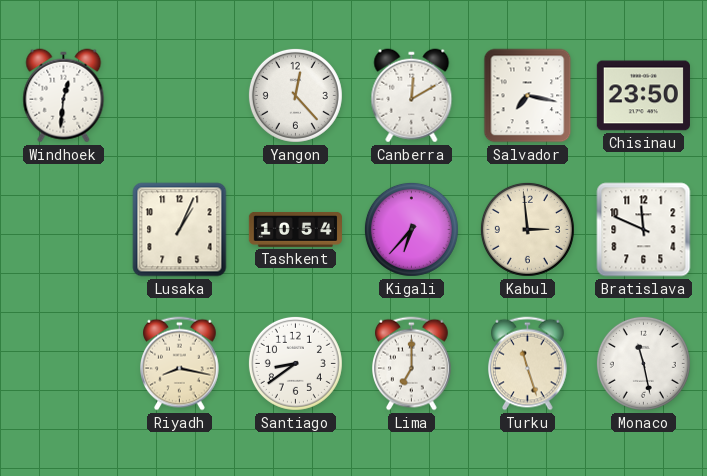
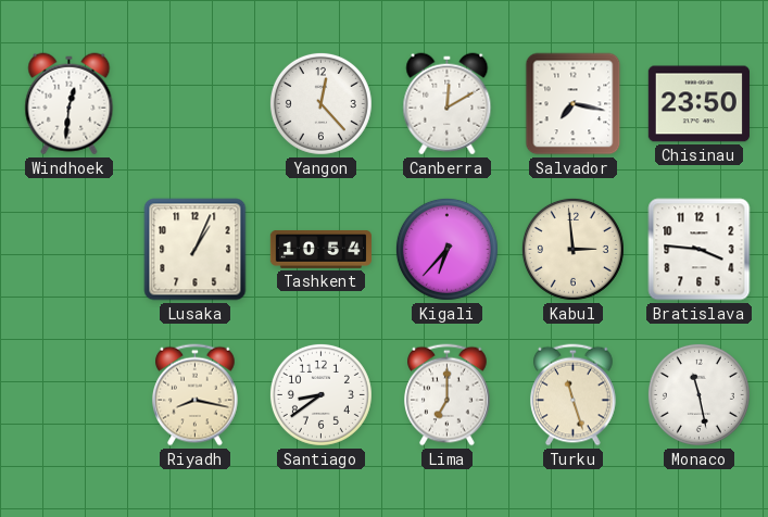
Bratislava: 11:49 -> 3:46
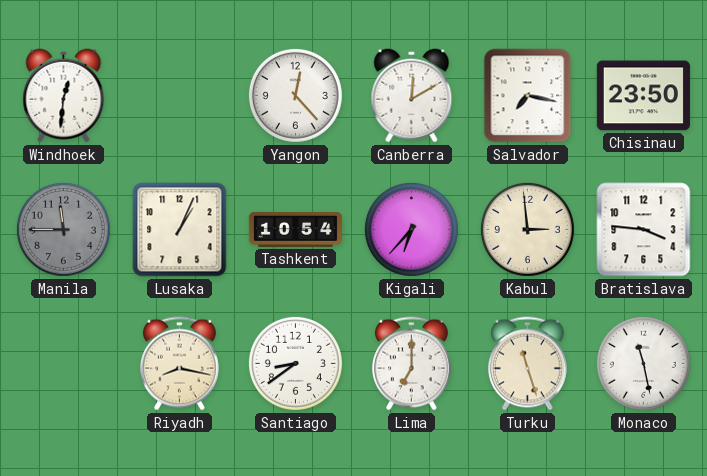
Manila: none -> 11:45
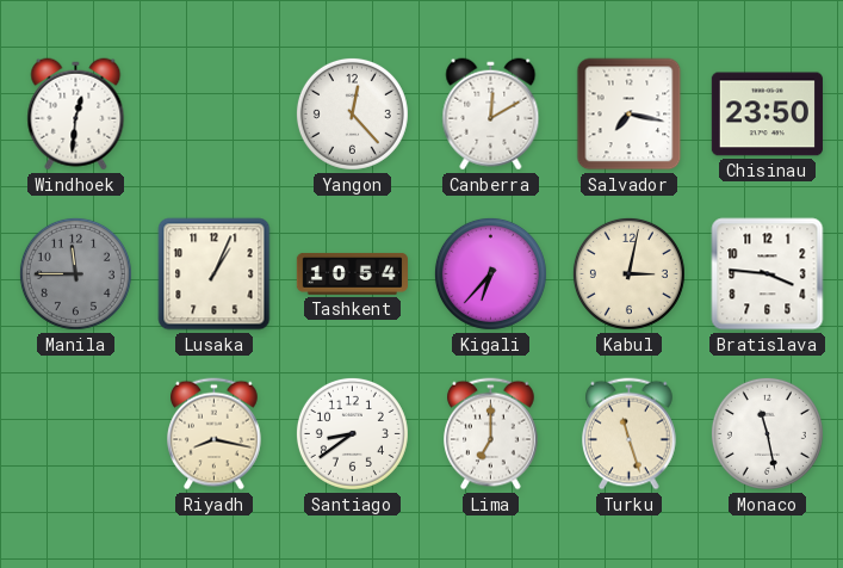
Kabul: 2:59 -> 3:02
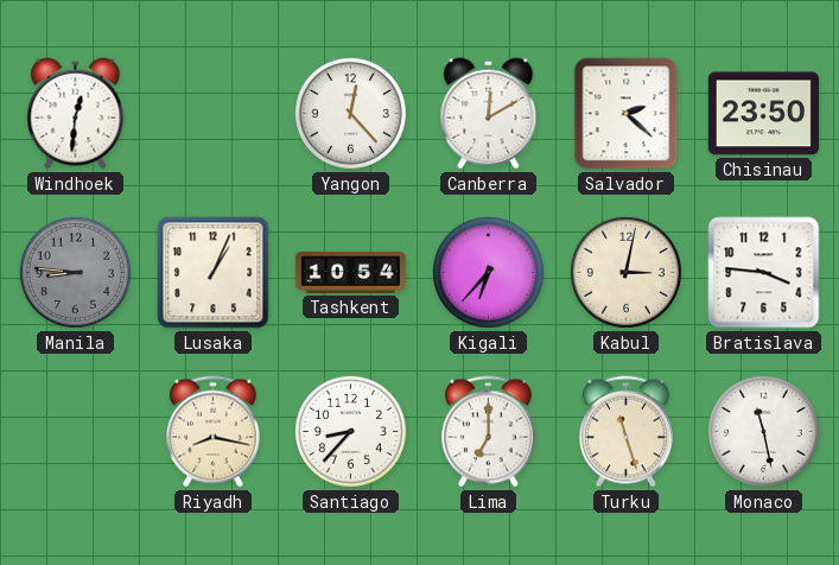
Salvador: 7:17 -> 2:22
Manila: 11:45 -> 8:46
Santiago: 8:39 -> 8:37
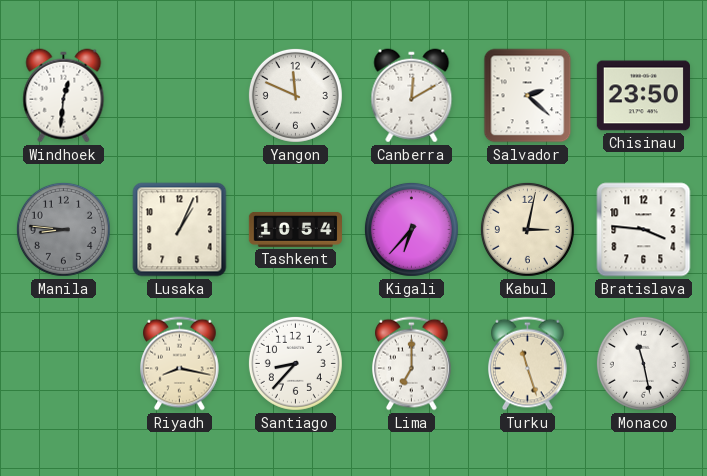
Yangon: 12:23 -> 11:49
